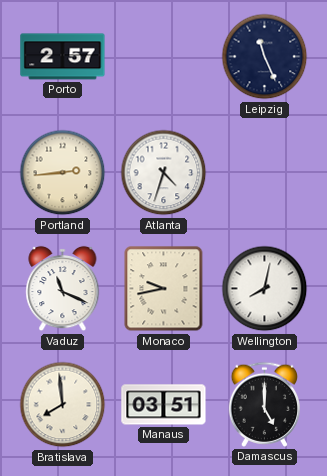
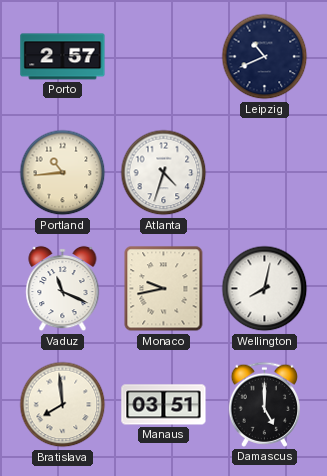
Leipzig: 11:26 -> 10:41
Portland: 2:44 -> 10:44
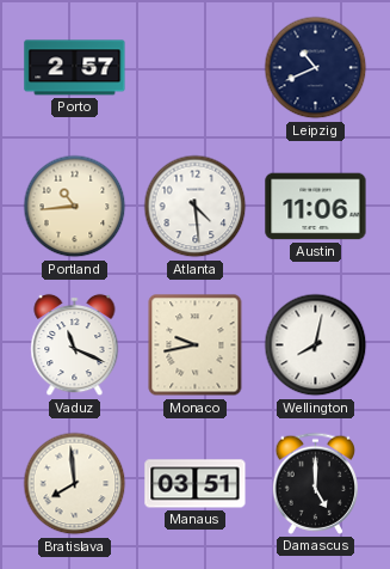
Atlanta: 4:33 -> 4:29
Austin: none -> 11:06
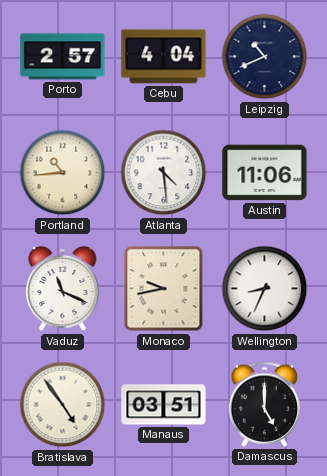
Cebu: none -> 4:04
Wellington: 8:02 -> 8:34
Bratislava: 7:59 -> 4:54
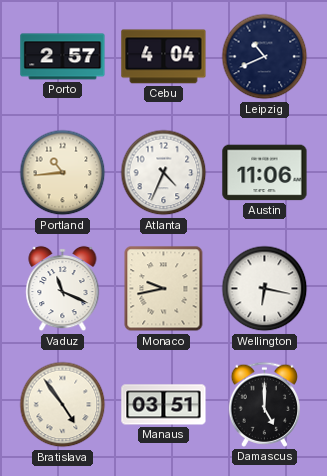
Atlanta: 4:29 -> 4:34
Wellington: 8:34 -> 6:17
